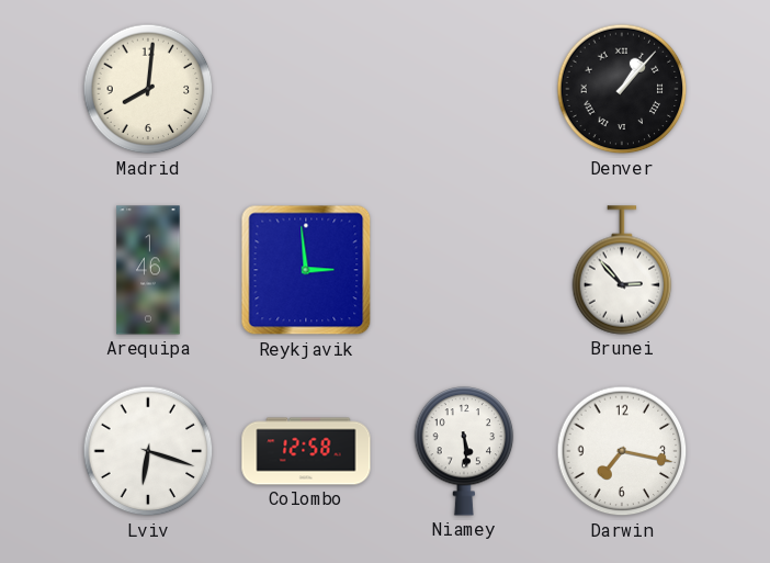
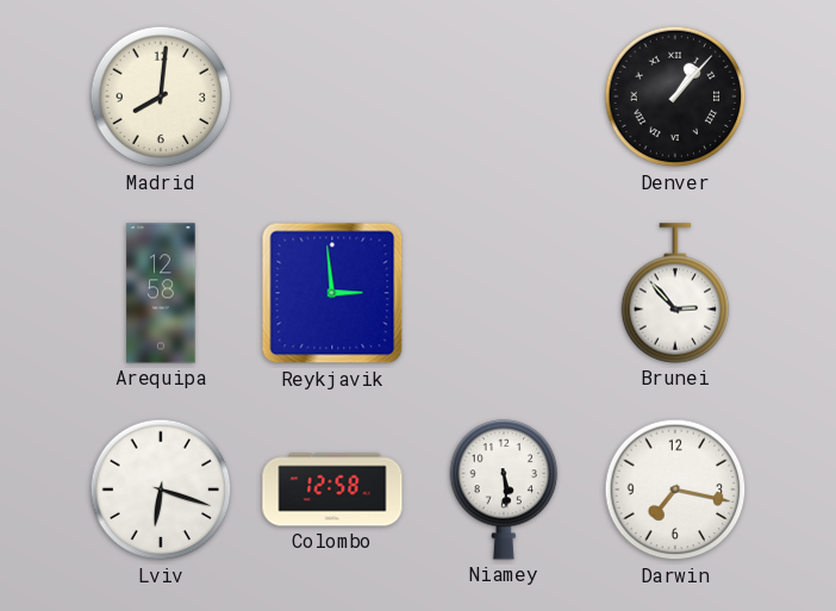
Arequipa: 1:46 -> 12:58
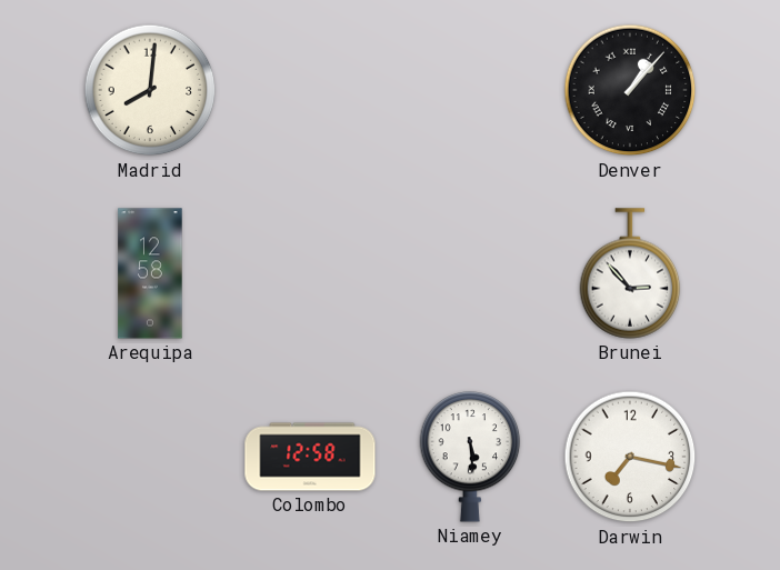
Reykjavik: 2:59 -> none
Lviv: 6:18 -> none
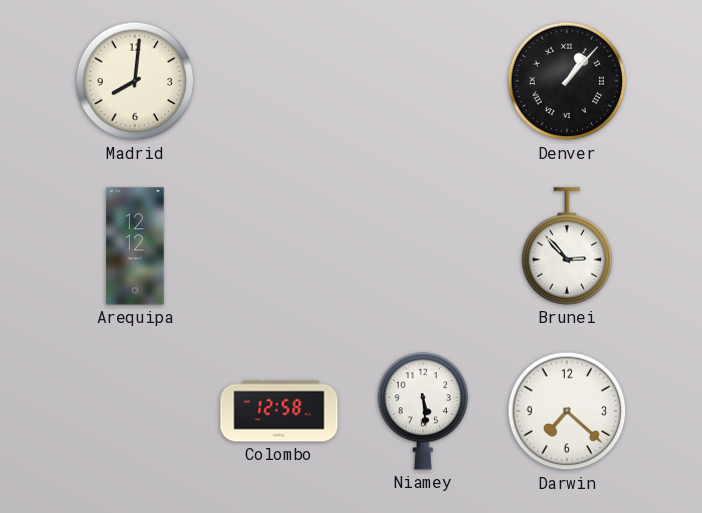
Arequipa: 12:58 -> 12:12
Darwin: 7:17 -> 7:22
